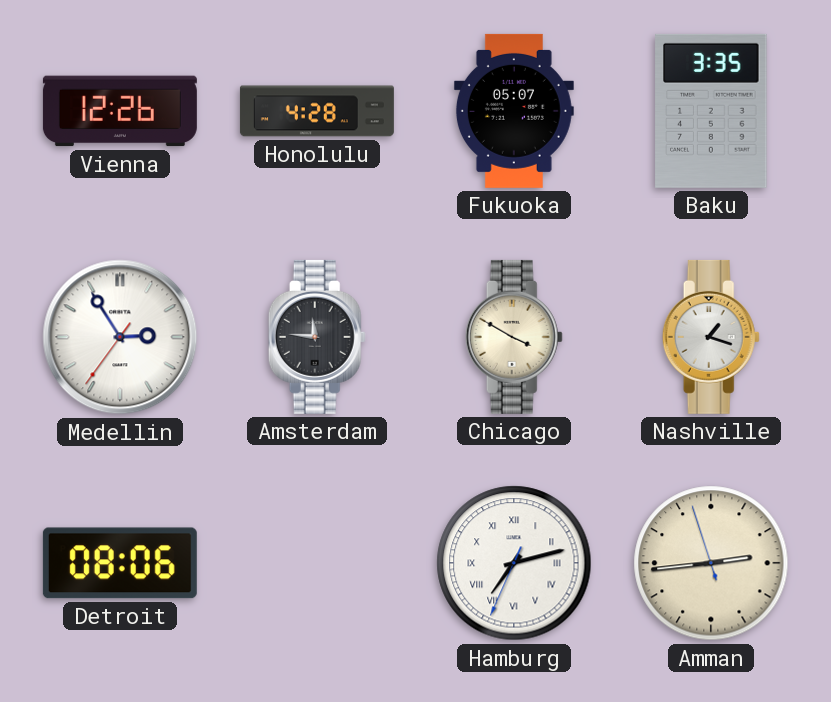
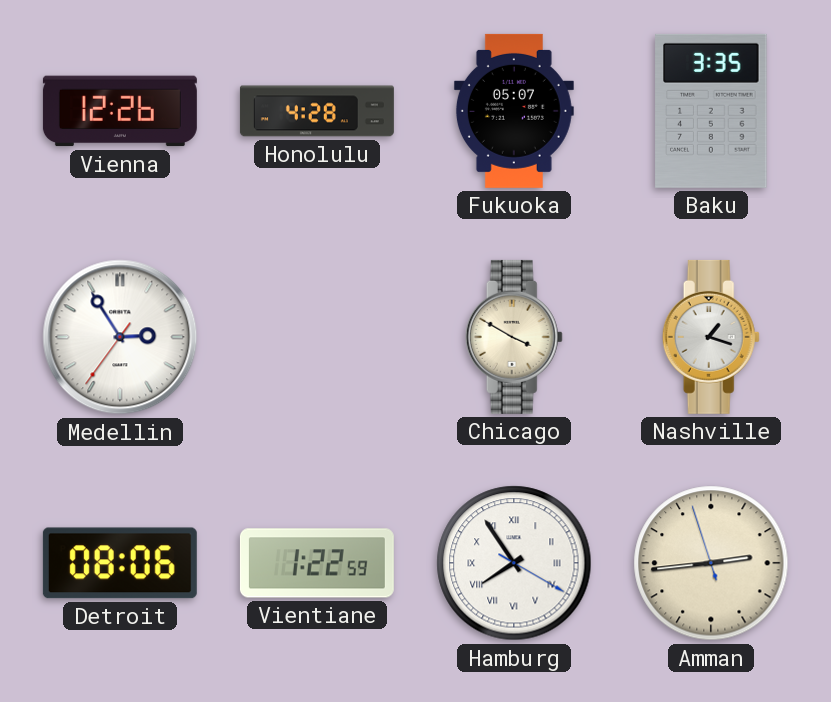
Amsterdam: 11:46 -> none
Vientiane: none -> 1:22
Hamburg: 7:12 -> 7:54
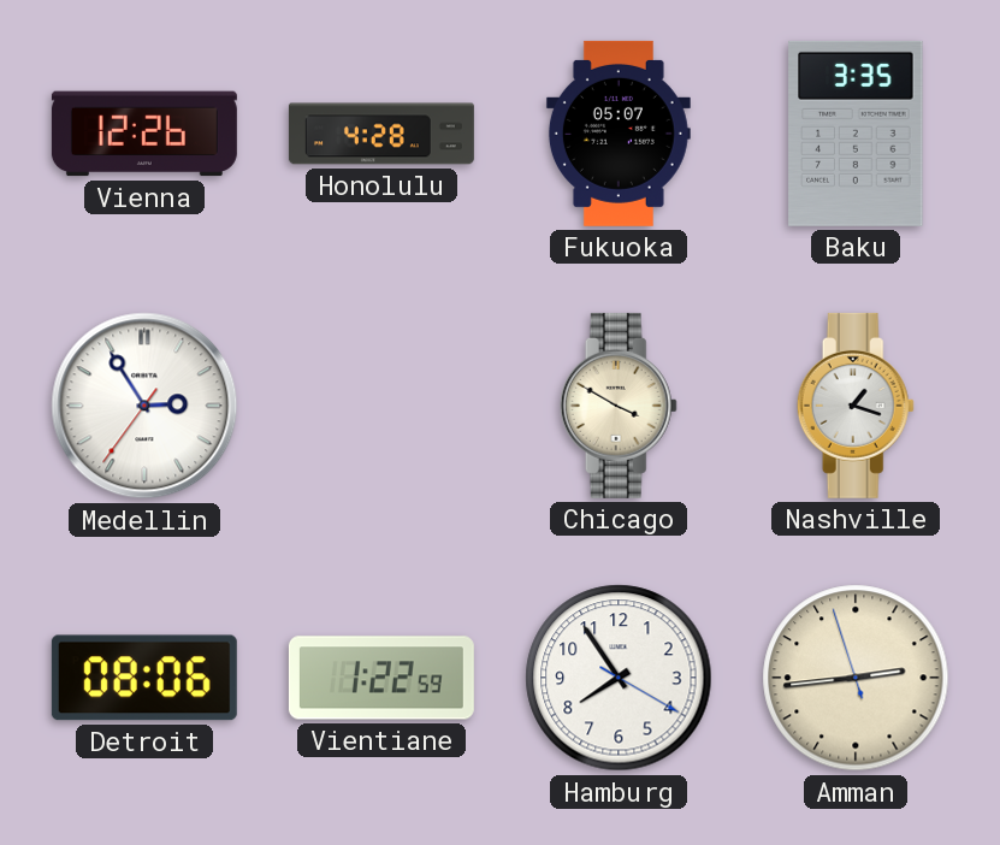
Hamburg numerals: Roman -> Arabic
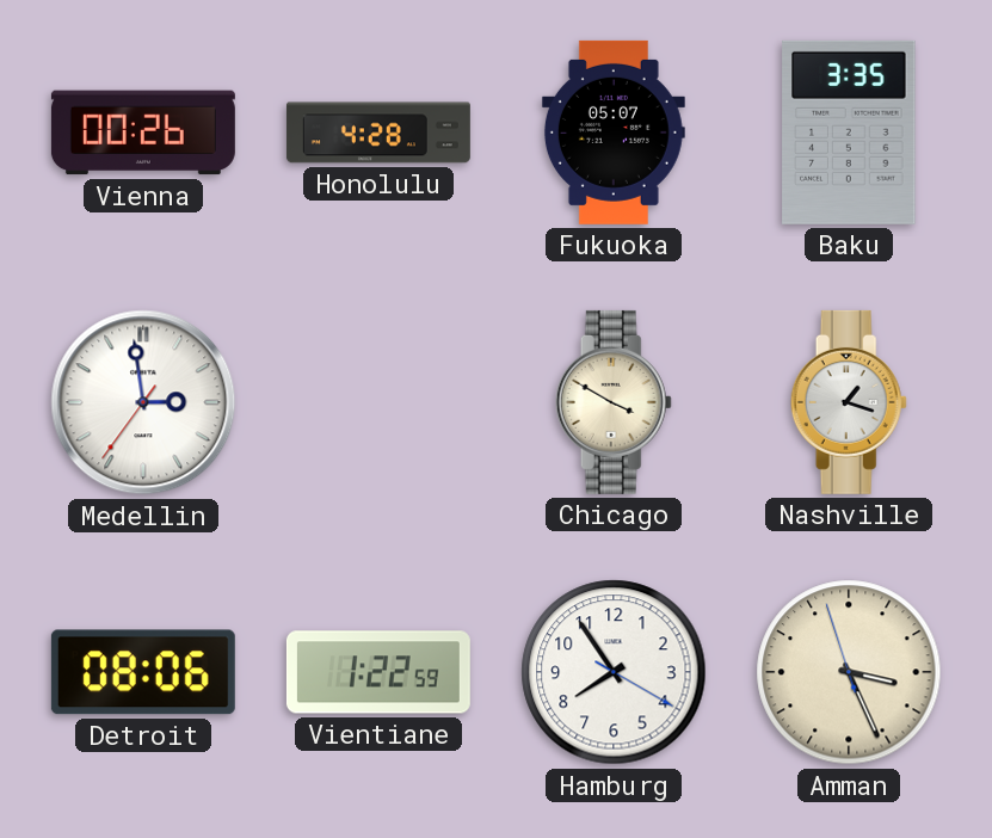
Vienna: 12:26 -> 00:26
Medellin: 2:54 -> 2:58
Amman: 2:43 -> 3:25
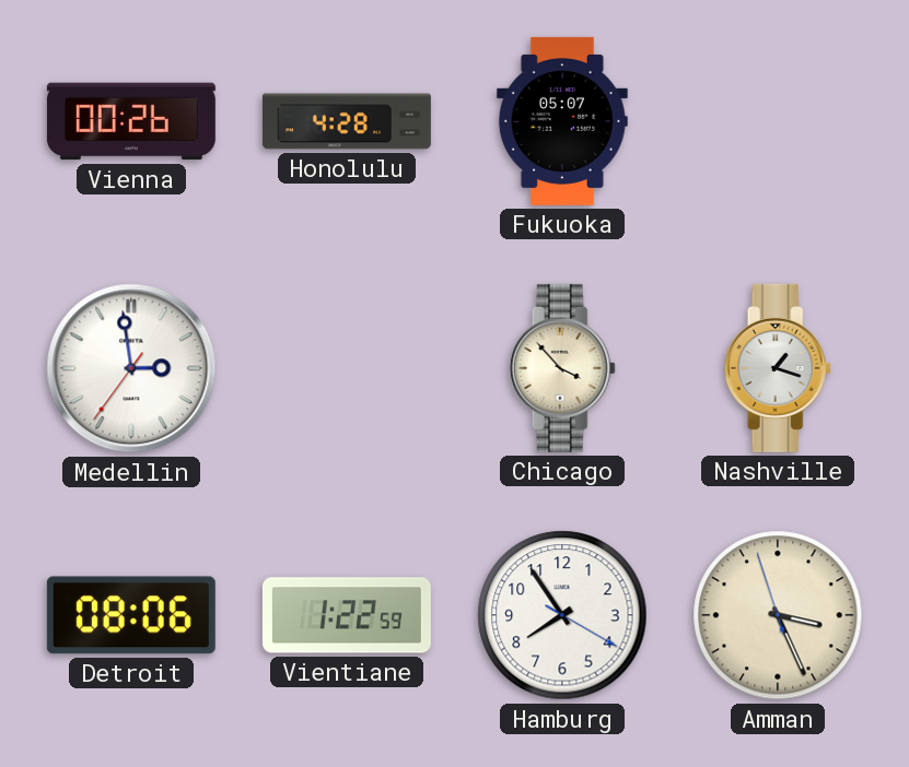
Baku: 3:35 -> none
Chicago: 3:50 -> 3:53
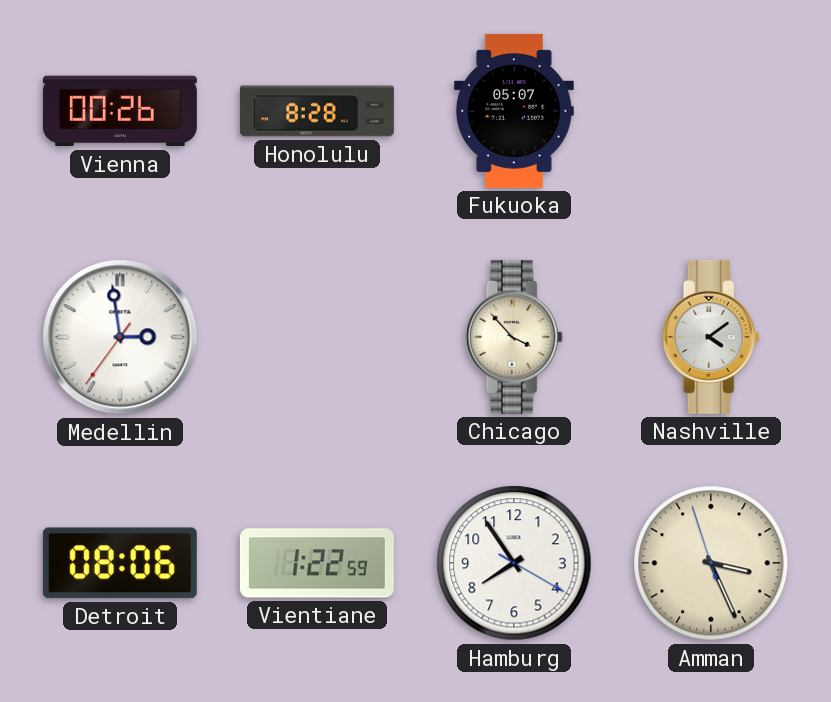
Honolulu: 4:28 -> 8:28
Nashville: 1:18 -> 4:09
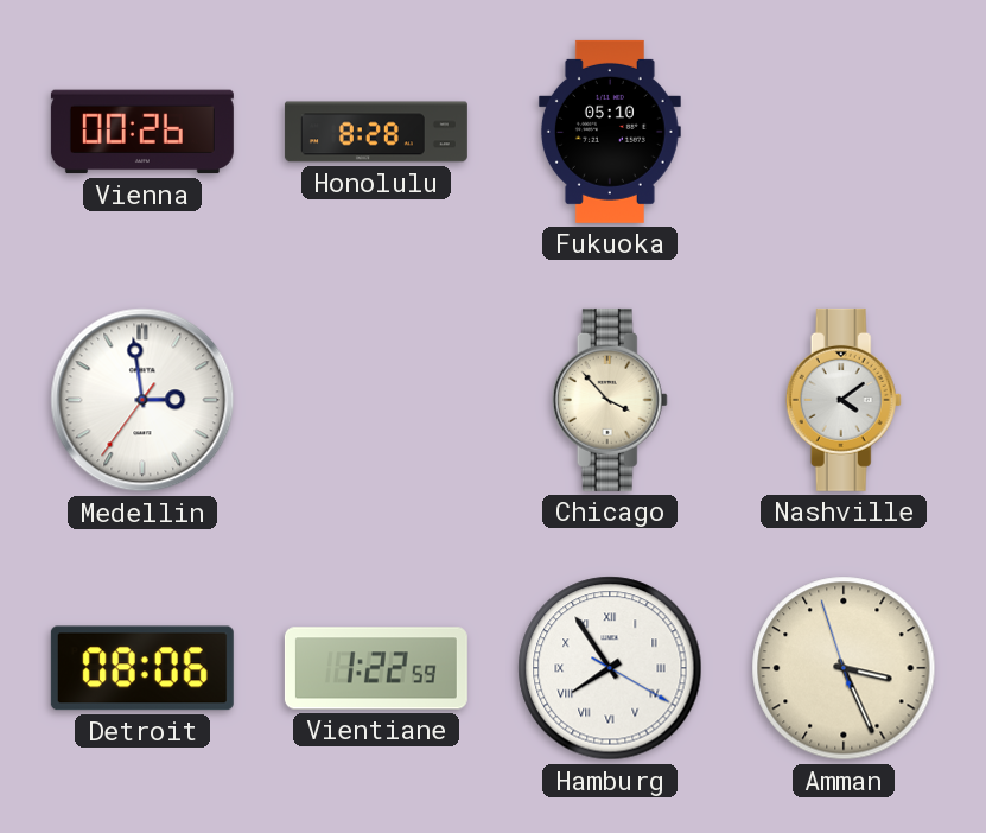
Fukuoka: 05:07 -> 05:10
Hamburg numerals: Arabic -> Roman
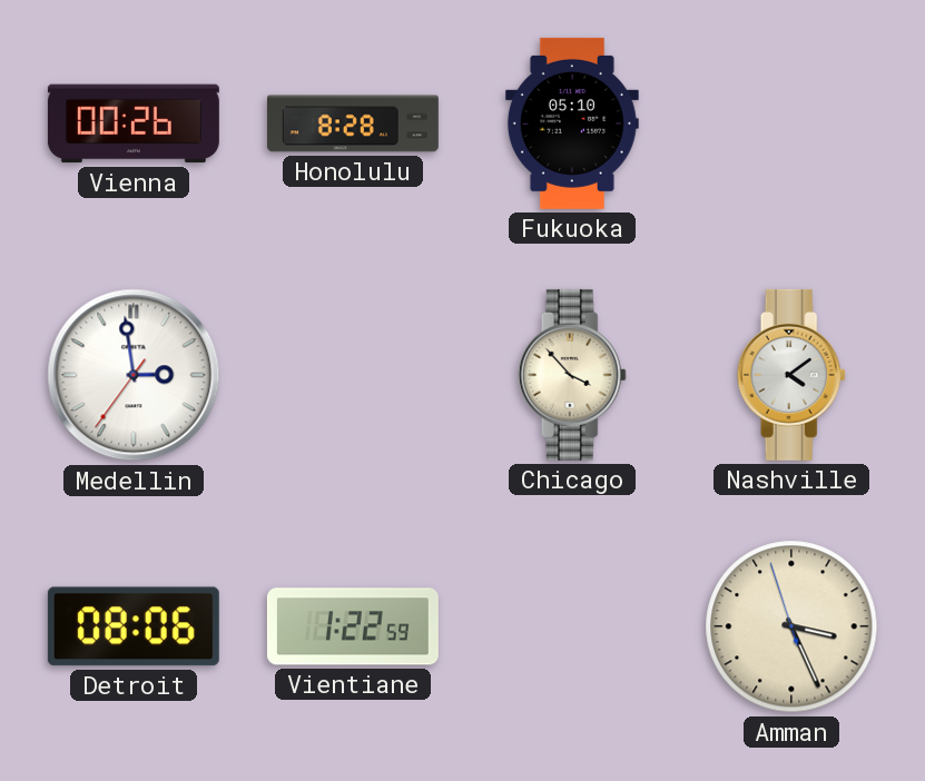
Hamburg: 7:54 -> none
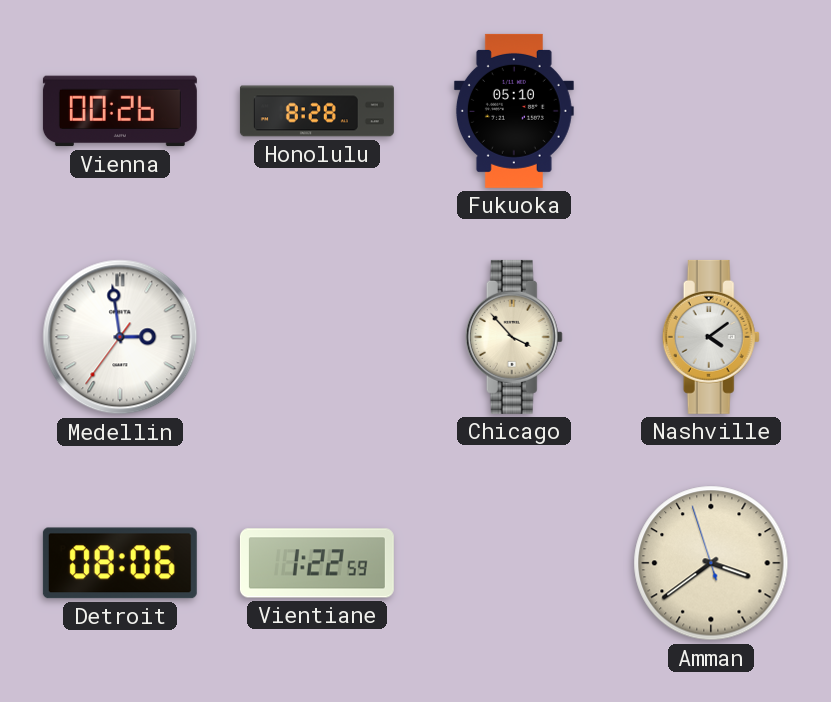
Amman: 3:25 -> 3:38
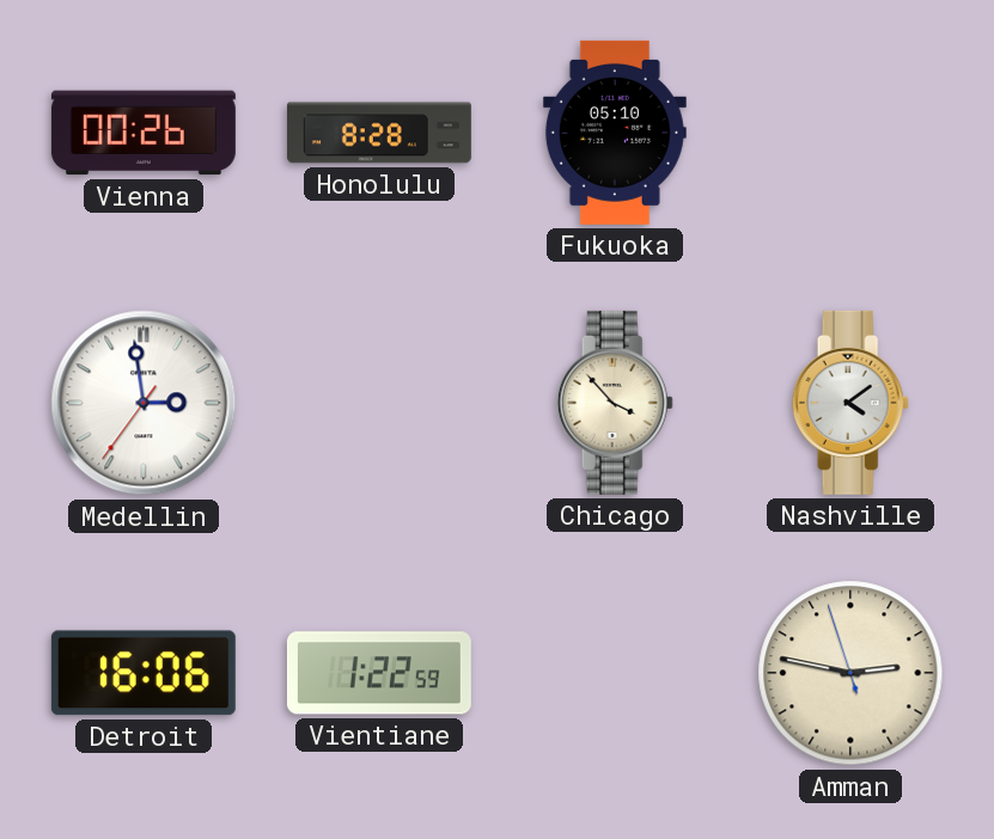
Detroit: 08:06 -> 16:06
Amman: 3:38 -> 2:46
